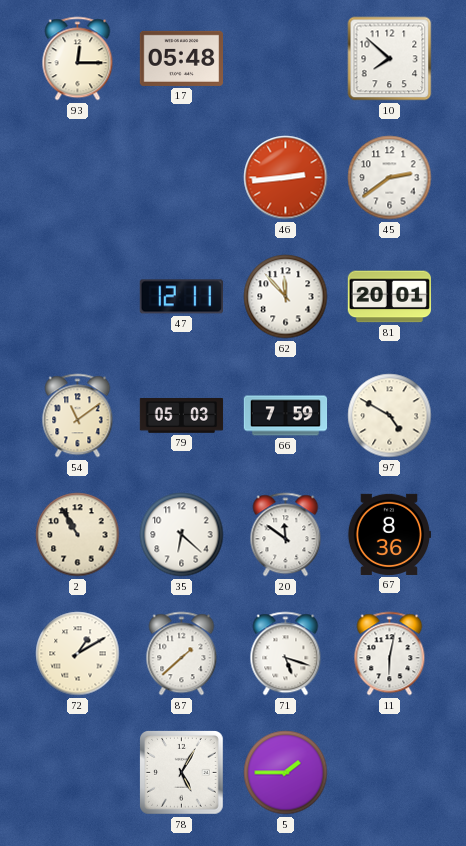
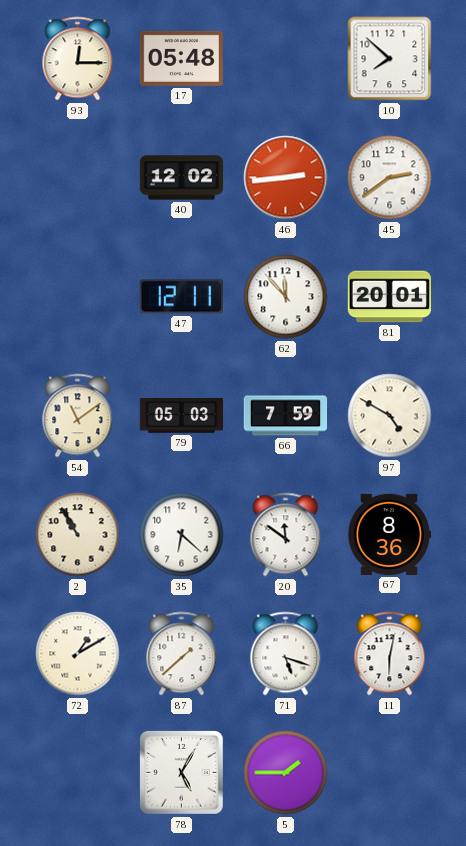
40: none -> 12:02
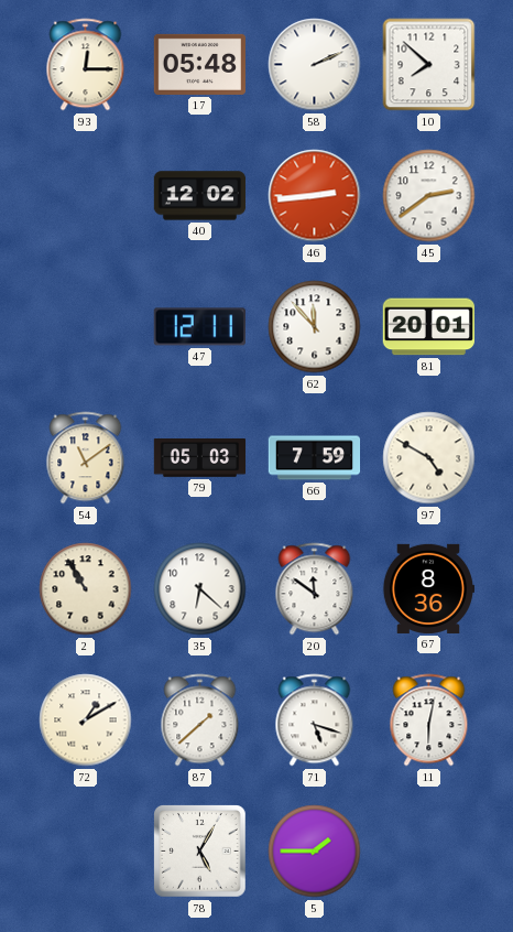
58: none -> 2:11
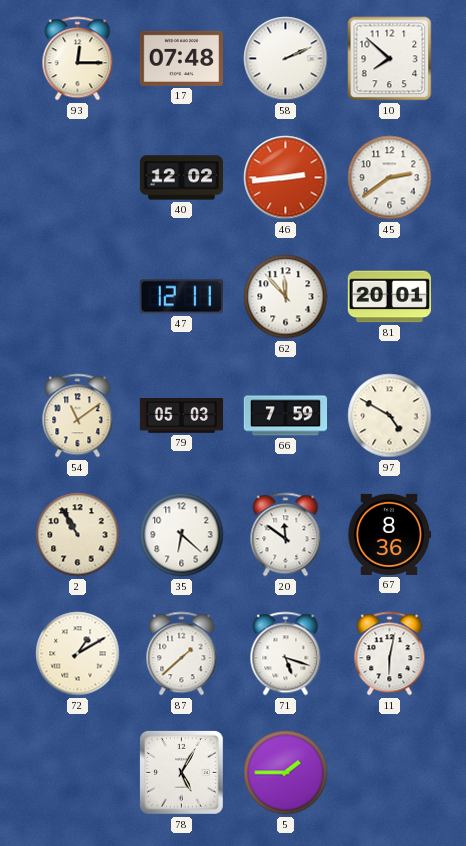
17: 05:48 -> 07:48
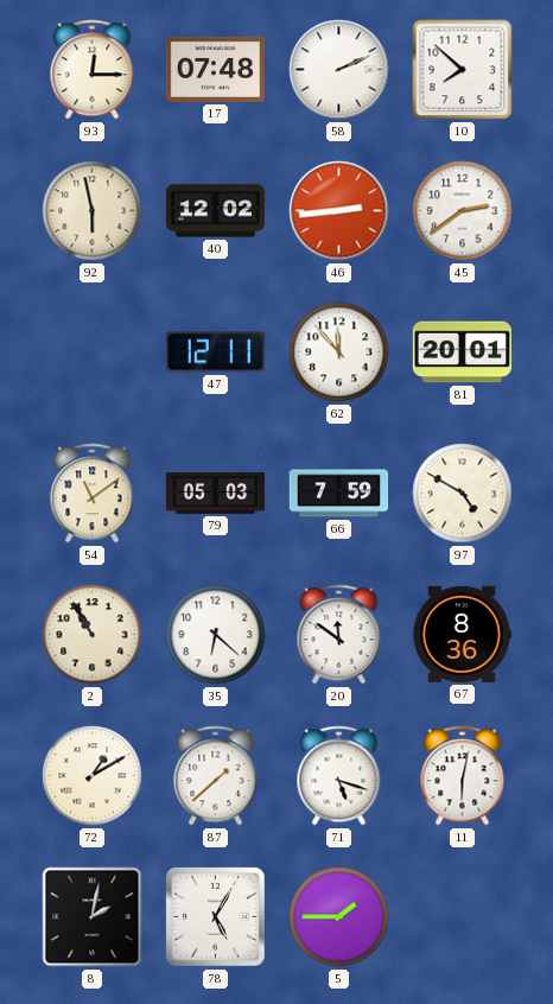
92: none -> 5:58
8: none -> 2:02
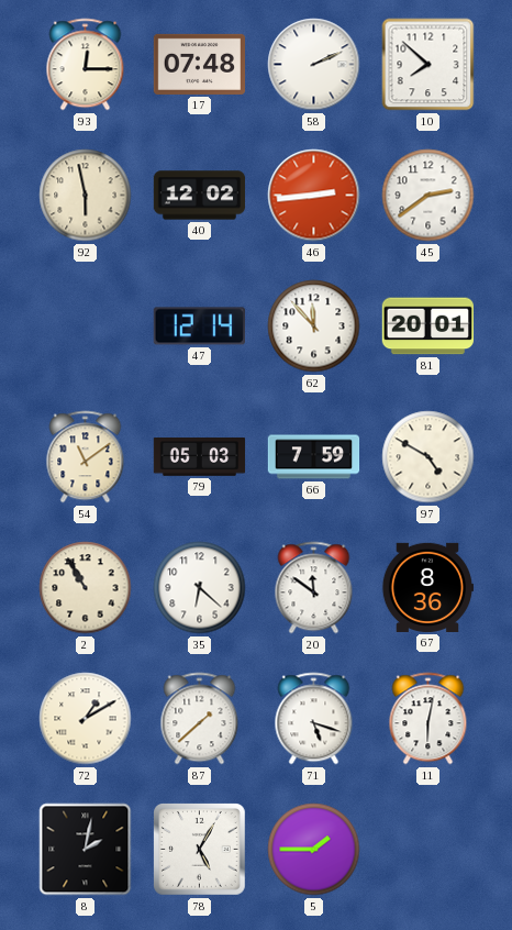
47: 12:11 -> 12:14
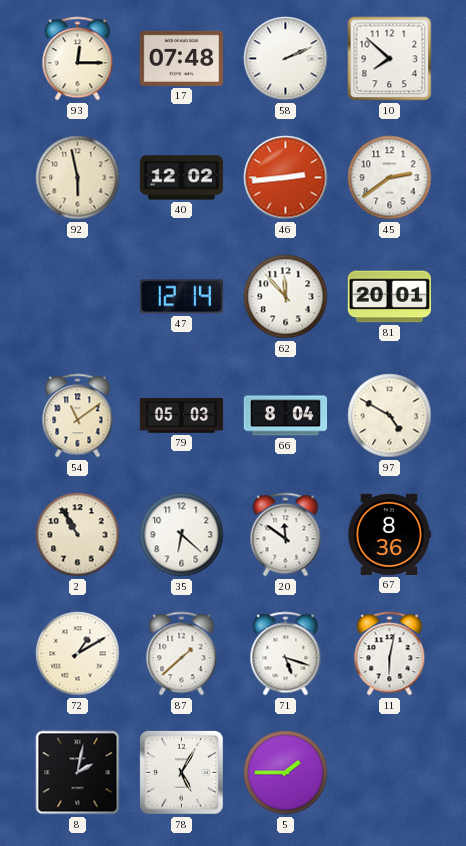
66: 7:59 -> 8:04
